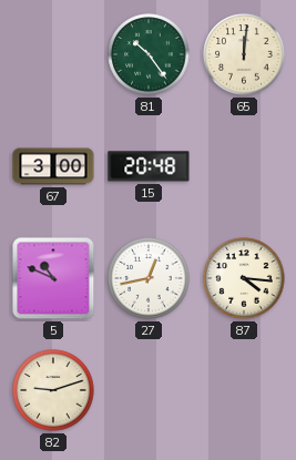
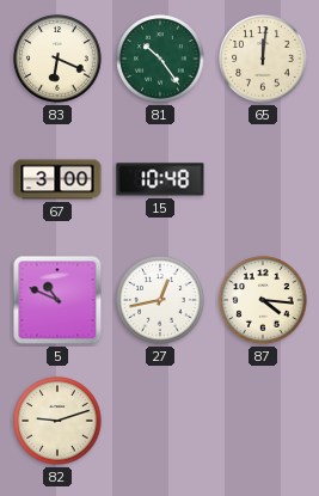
83: none -> 6:19
15: 20:48 -> 10:48
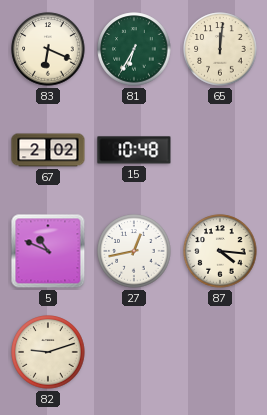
81: 10:24 -> 6:35
67: 3:00 -> 2:02
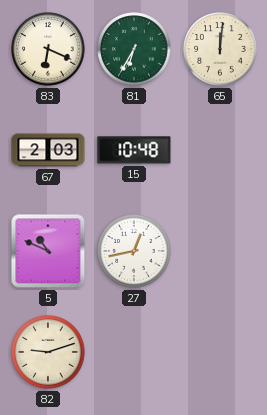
67: 2:02 -> 2:03
87: 4:16 -> none
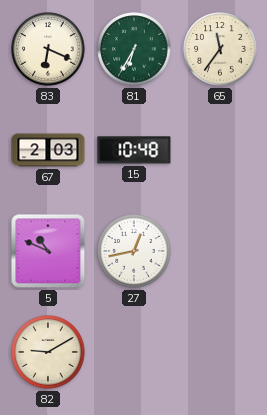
65: 12:01 -> 11:36
82: 9:12 -> 9:10
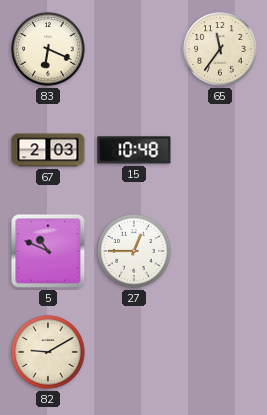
81: 6:35 -> none
27: 12:43 -> 12:45
